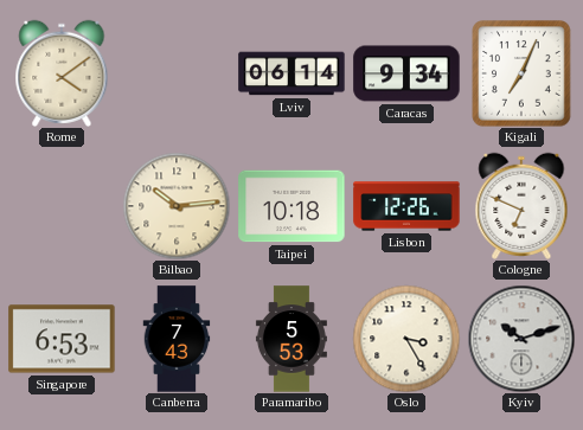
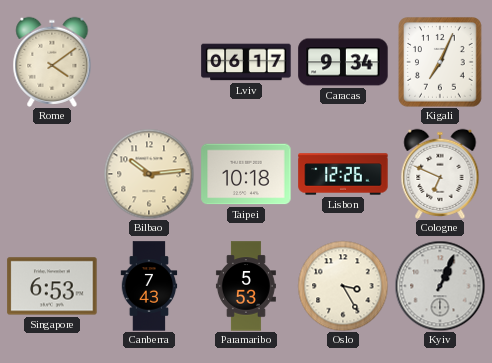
Lviv: 06:14 -> 06:17
Kyiv: 10:12 -> 1:04
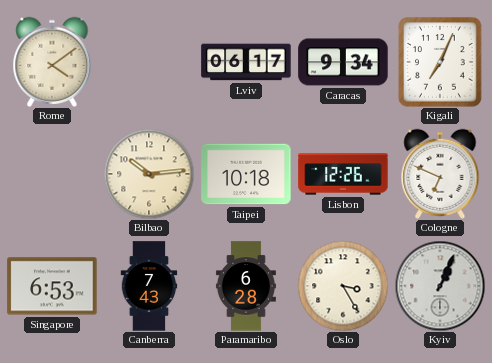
Paramaribo: 5:53 -> 6:28
